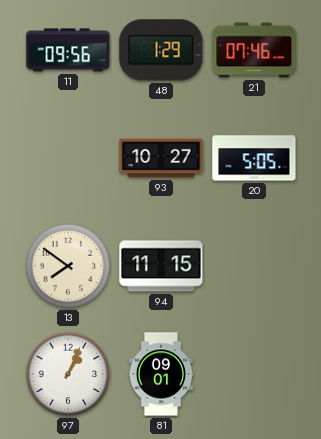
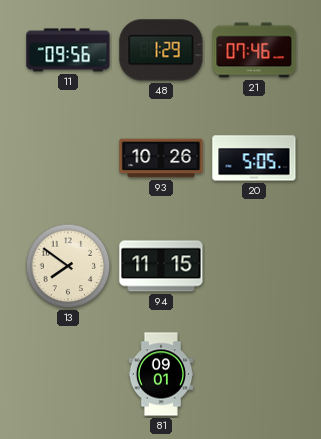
93: 10:27 -> 10:26
97: 1:04 -> none
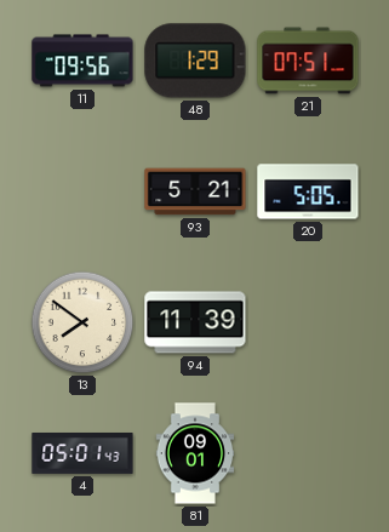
21: 07:46 -> 07:51
93: 10:26 -> 5:21
94: 11:15 -> 11:39
4: none -> 05:01
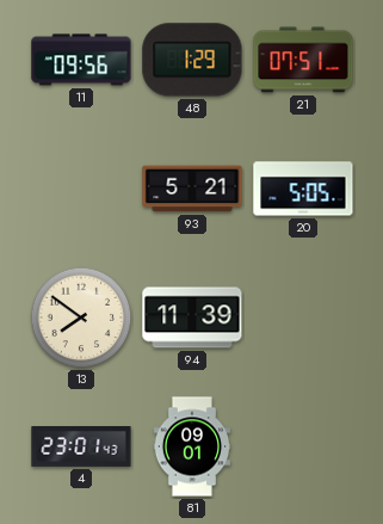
4: 05:01 -> 23:01
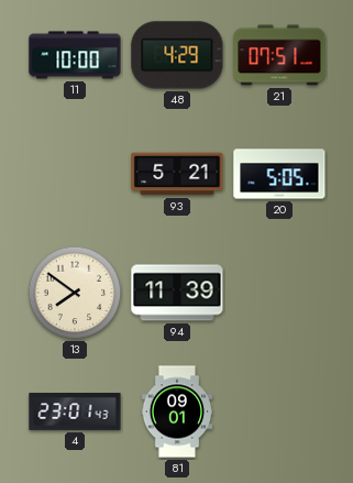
11: 09:56 -> 10:00
48: 1:29 -> 4:29
